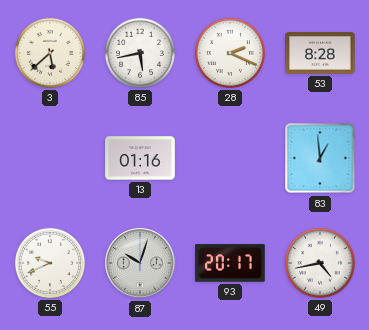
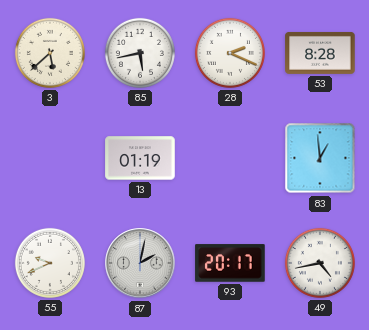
13: 01:16 -> 01:19
87: 10:03 -> 2:02
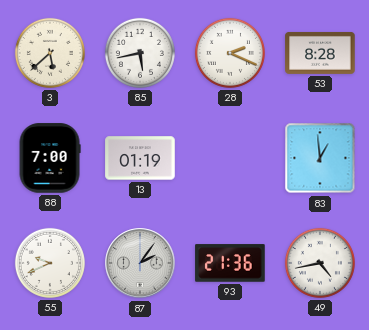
88: none -> 7:00
87: 2:02 -> 2:06
93: 20:17 -> 21:36
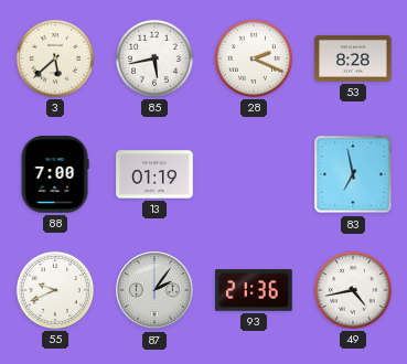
83: 12:59 -> 6:58
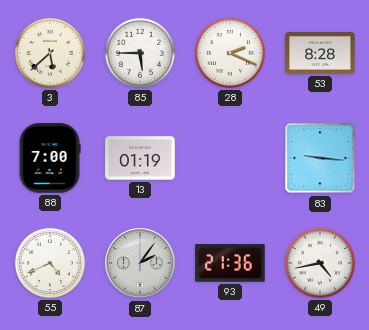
85: 5:43 -> 5:45
83: 6:58 -> 9:16
55: 9:41 -> 4:41
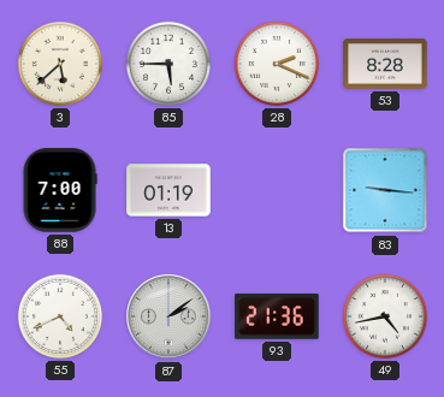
87: 2:06 -> 2:09
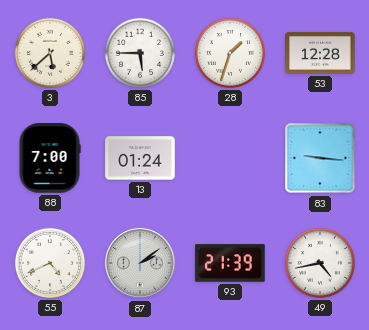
28: 2:19 -> 1:33
53: 8:28 -> 12:28
13: 01:19 -> 01:24
93: 21:36 -> 21:39
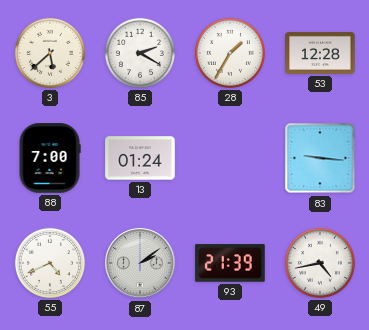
85: 5:45 -> 2:20
28: 1:33 -> 1:35
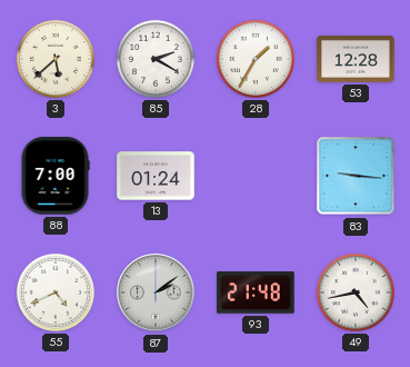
93: 21:39 -> 21:48
